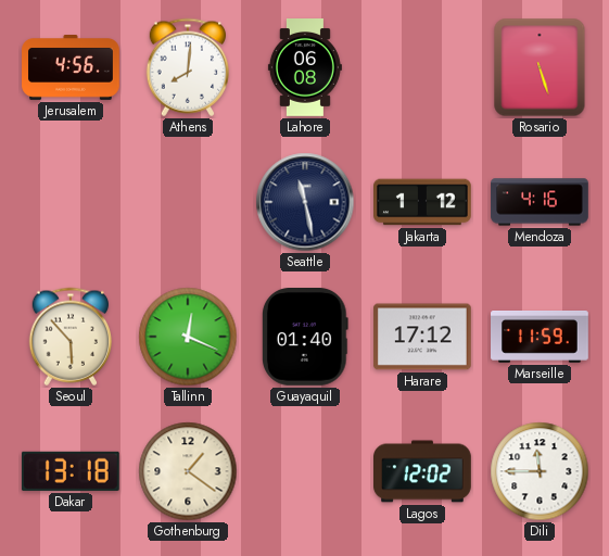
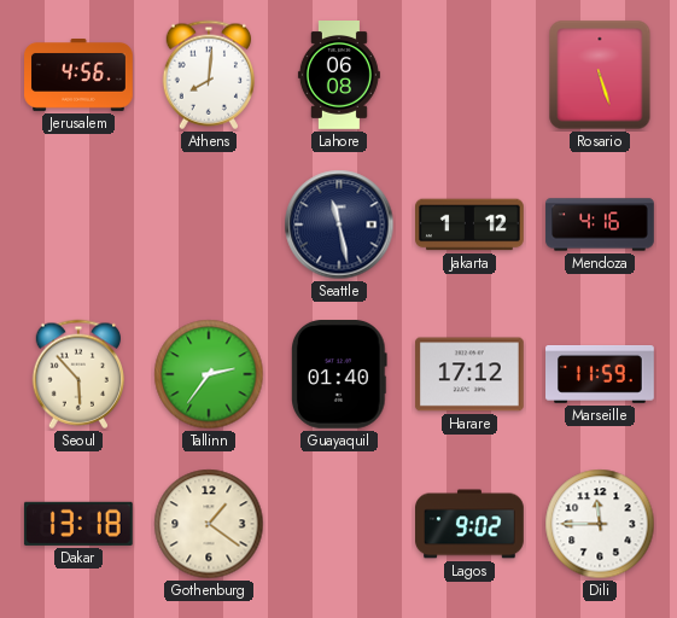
Tallinn: 12:19 -> 2:36
Lagos: 12:02 -> 9:02
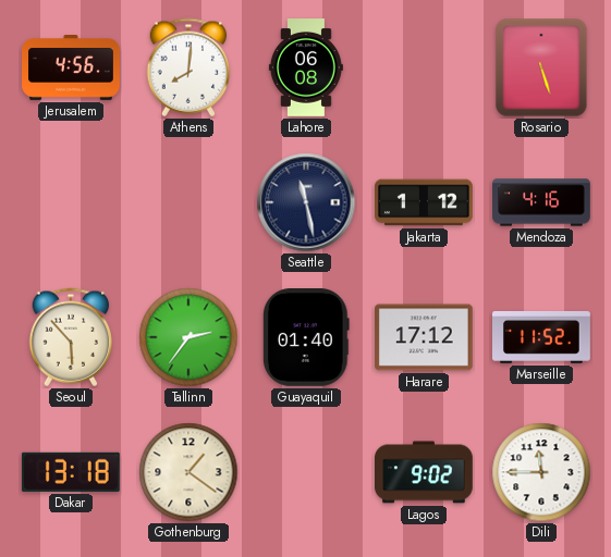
Marseille: 11:59 -> 11:52
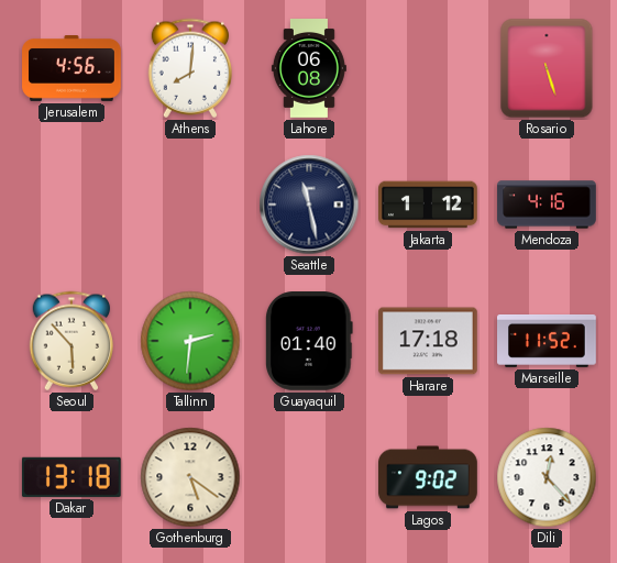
Tallinn: 2:36 -> 2:31
Harare: 17:12 -> 17:18
Gothenburg: 1:21 -> 5:21
Dili: 11:45 -> 12:23
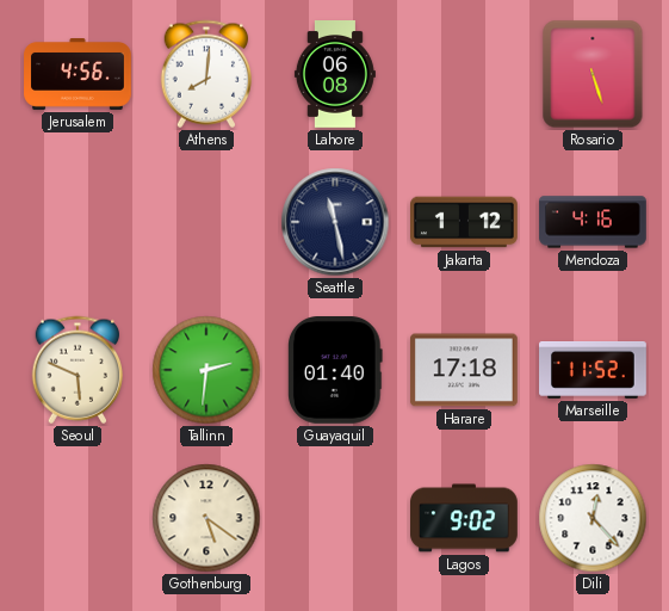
Seoul: 5:53 -> 5:49
Dakar: 13:18 -> none
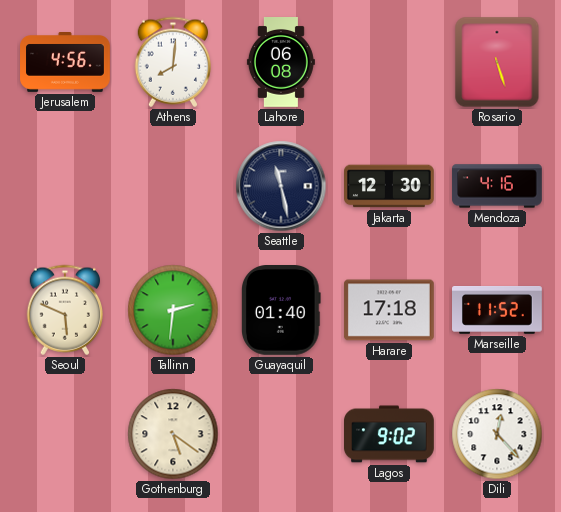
Jakarta: 1:12 -> 12:30
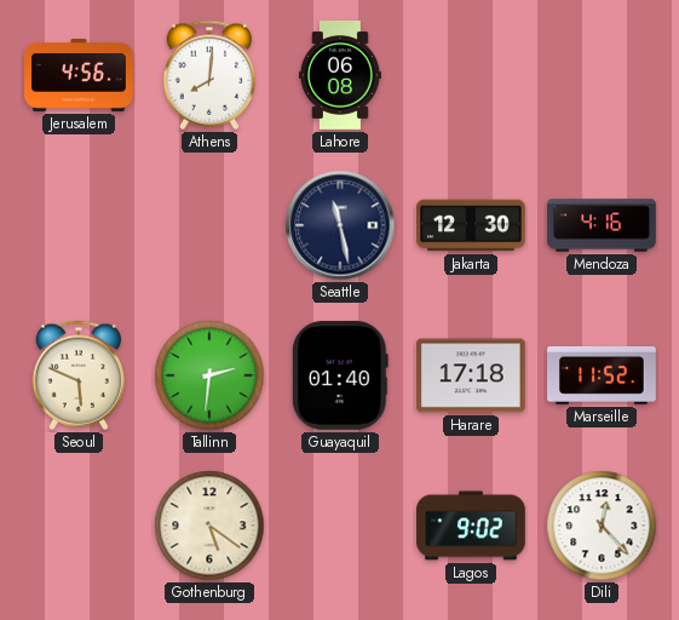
Rosario: 5:27 -> none
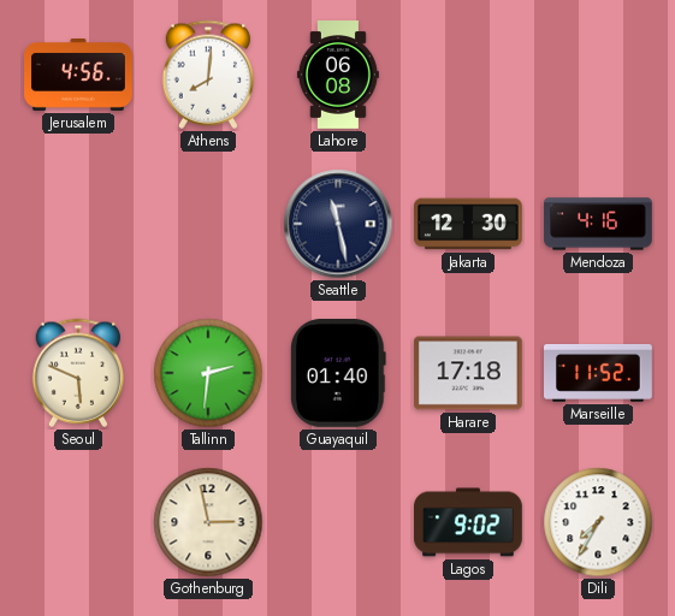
Gothenburg: 5:21 -> 2:58
Dili: 12:23 -> 7:35
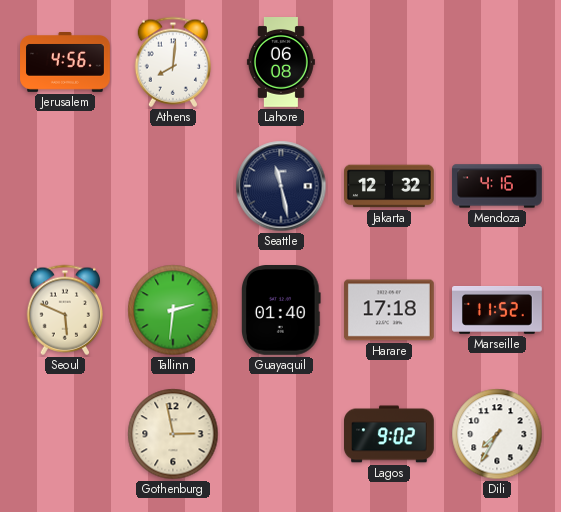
Jakarta: 12:30 -> 12:32
